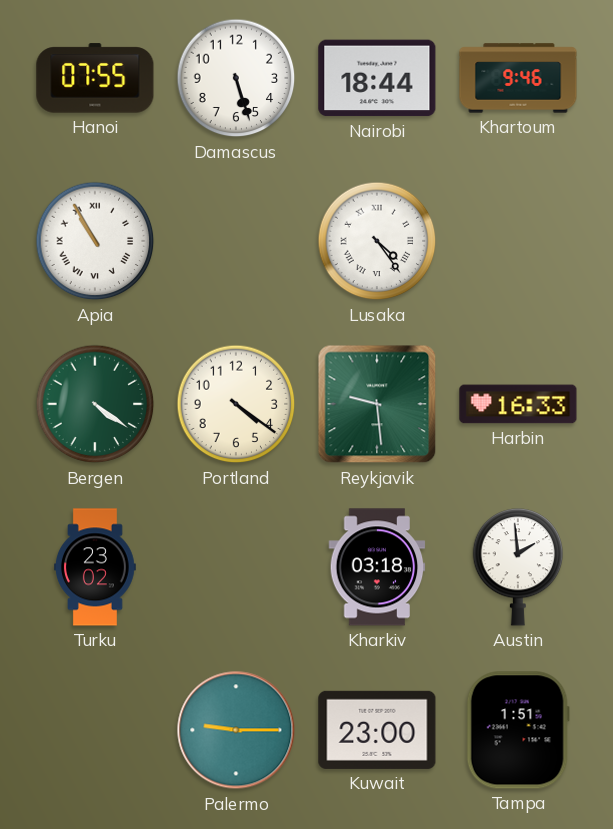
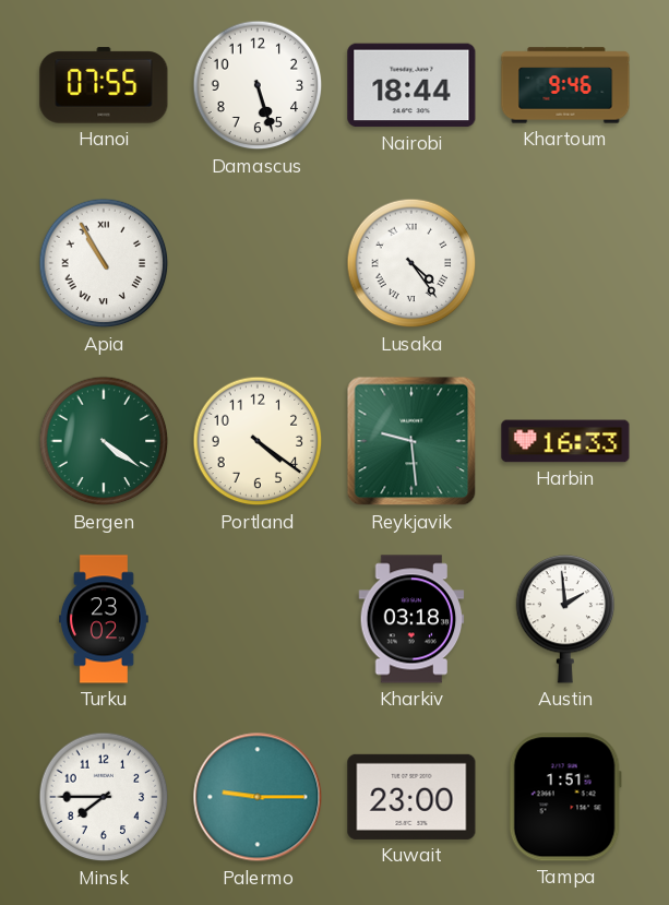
Minsk: none -> 7:45
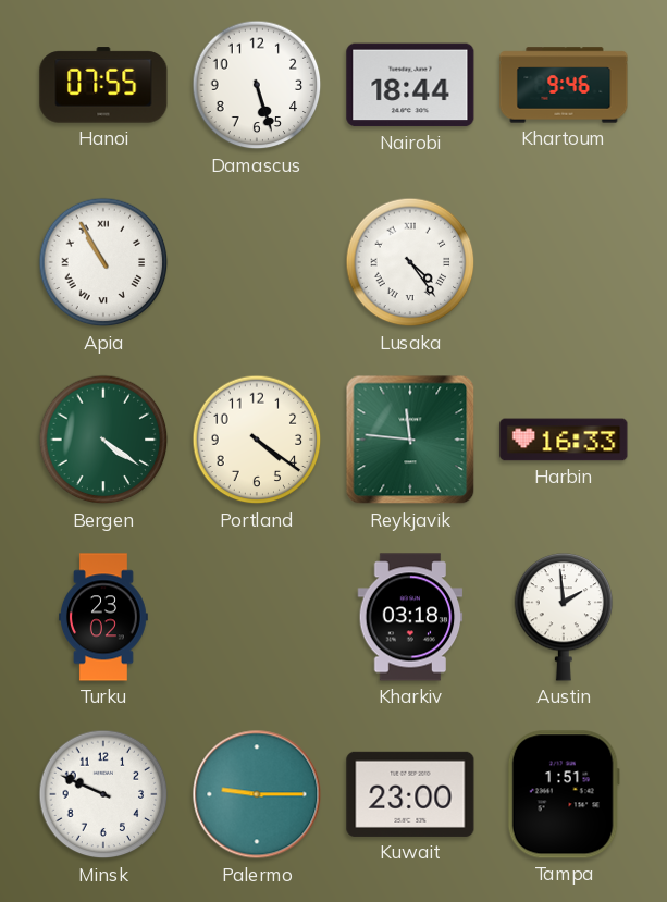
Reykjavik: 9:29 -> 11:46
Minsk: 7:45 -> 9:49
